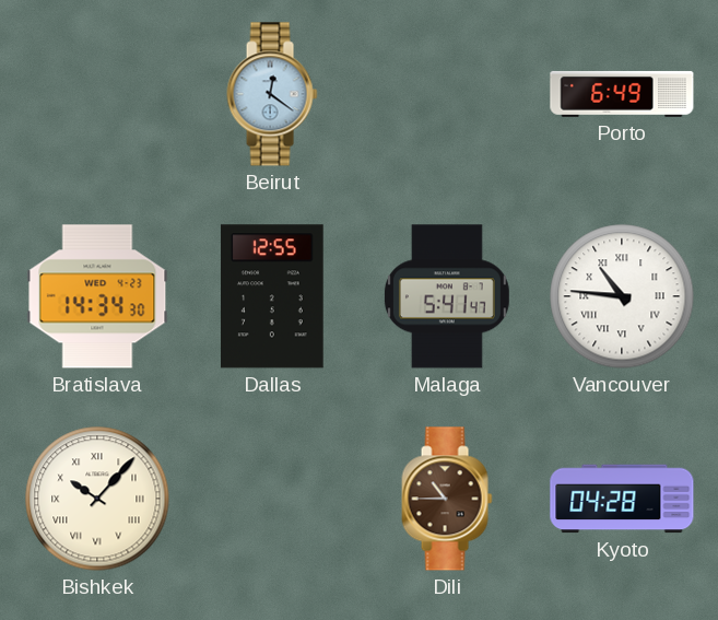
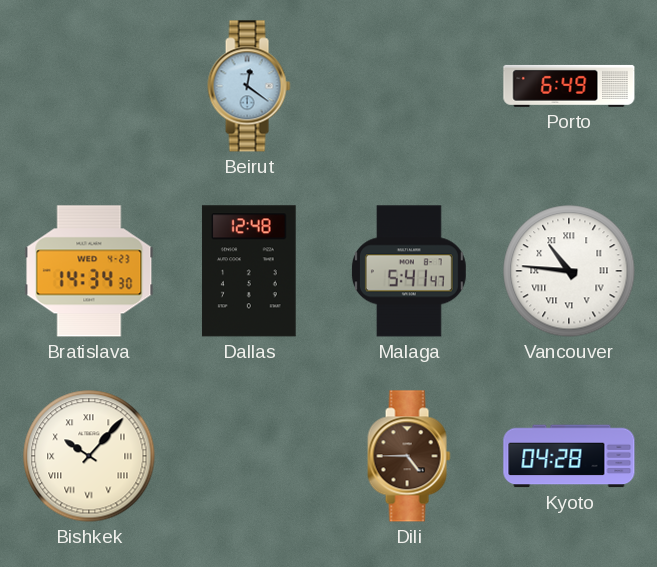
Dallas: 12:55 -> 12:48
Dili: 10:45 -> 4:45
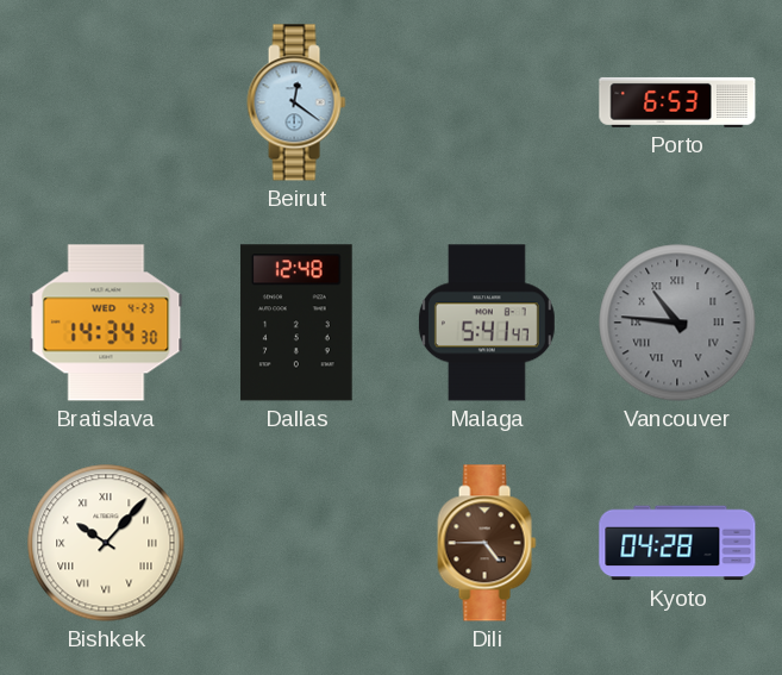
Porto: 6:49 -> 6:53
Vancouver dial: white -> grey
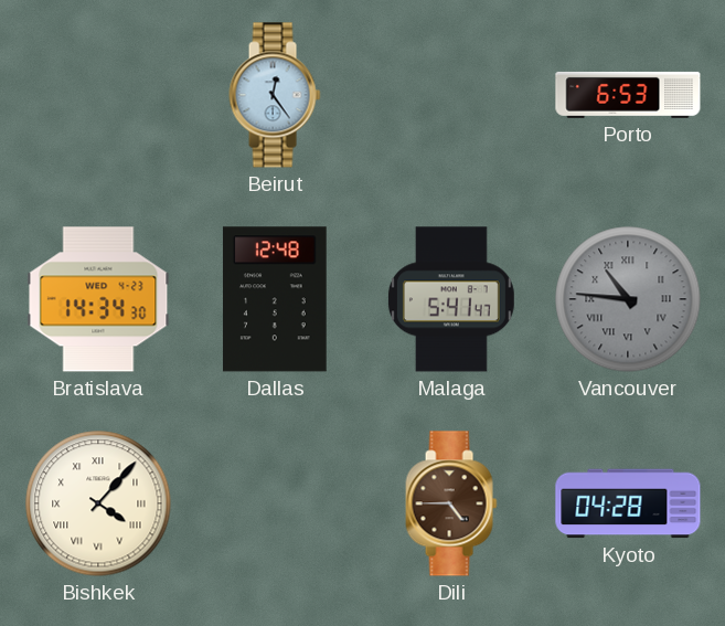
Beirut: 12:21 -> 12:24
Bishkek: 10:07 -> 4:07
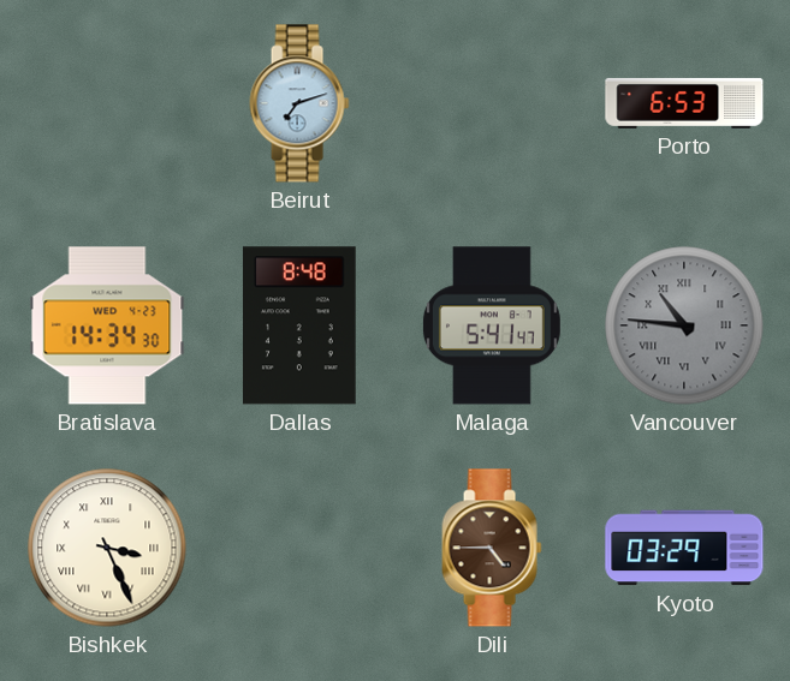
Beirut: 12:24 -> 7:12
Dallas: 12:48 -> 8:48
Bishkek: 4:07 -> 3:26
Kyoto: 04:28 -> 03:29
